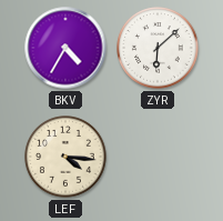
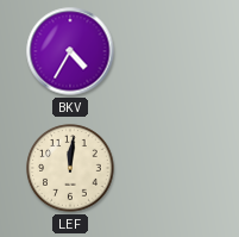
ZYR: 6:08 -> none
LEF: 4:16 -> 12:01
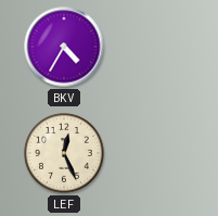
LEF: 12:01 -> 12:26
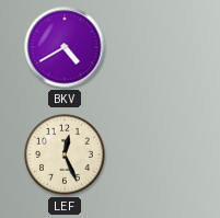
BKV: 4:35 -> 4:40
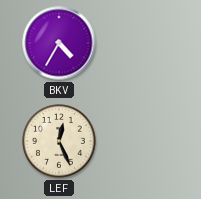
BKV: 4:40 -> 4:35
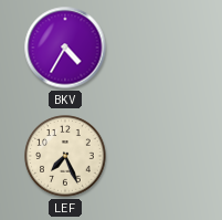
LEF: 12:26 -> 7:26
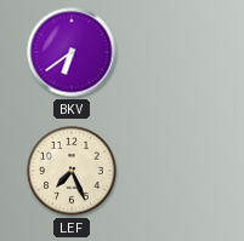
BKV: 4:35 -> 6:39
